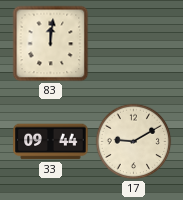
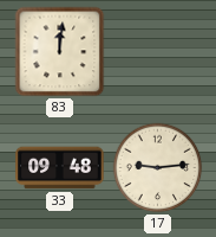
33: 09:44 -> 09:48
17: 9:10 -> 9:14
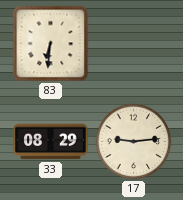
83: 12:01 -> 6:31
33: 09:48 -> 08:29
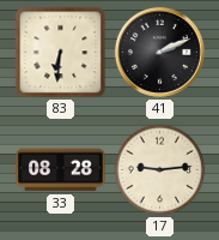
41: none -> 2:11
33: 08:29 -> 08:28
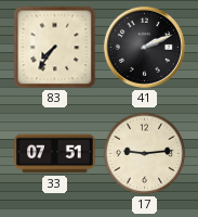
83: 6:31 -> 7:36
33: 08:28 -> 07:51
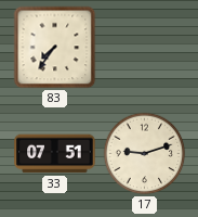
41: 2:11 -> none
17: 9:14 -> 9:12
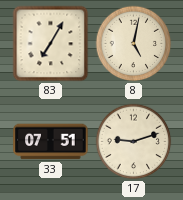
83: 7:36 -> 7:05
8: none -> 5:02
